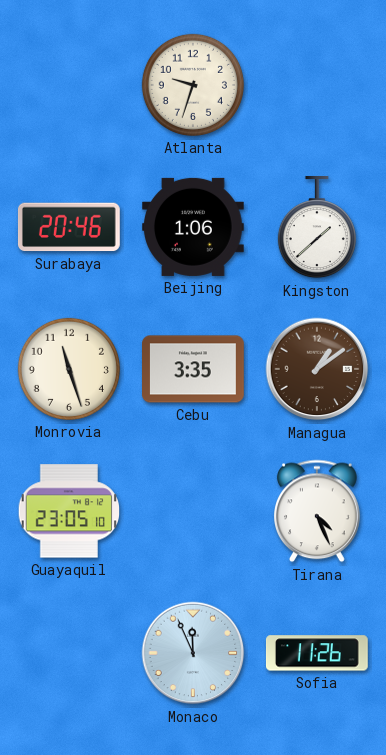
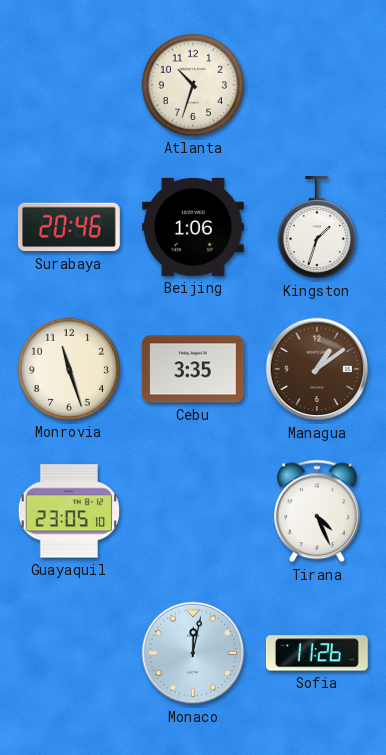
Atlanta: 9:33 -> 10:33
Kingston: 1:38 -> 1:33
Monaco: 11:56 -> 12:02
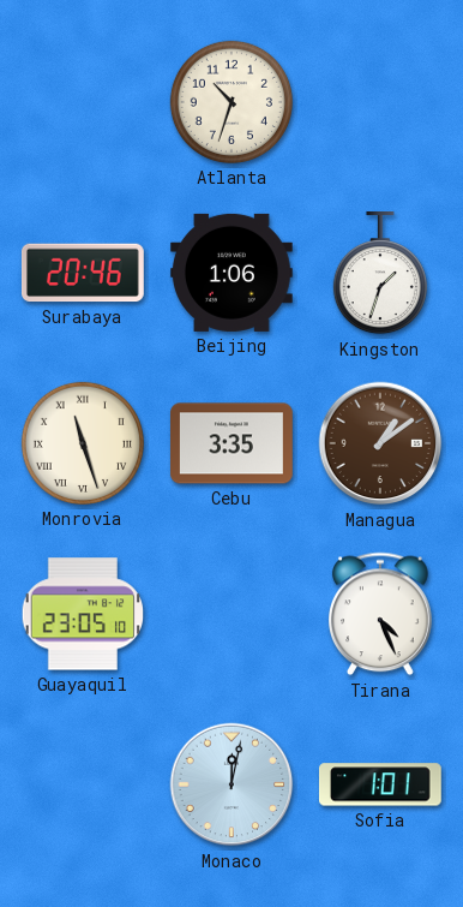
Monrovia numerals: Arabic -> Roman
Sofia: 11:26 -> 1:01
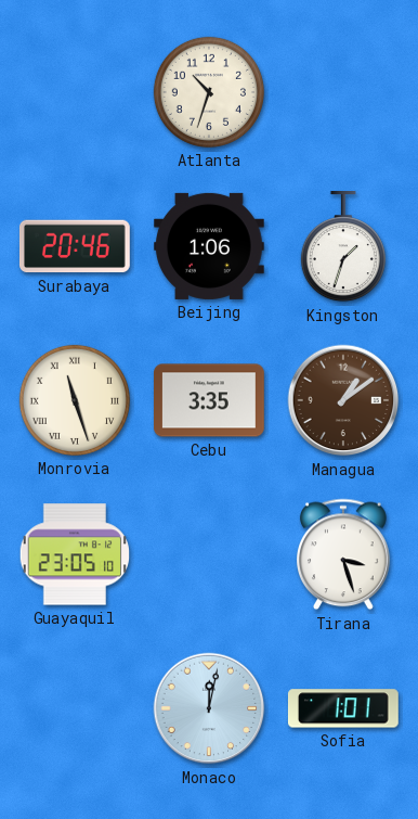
Tirana: 4:26 -> 3:27
